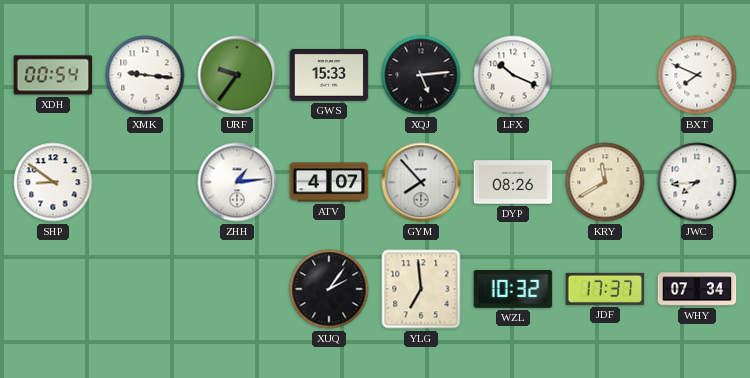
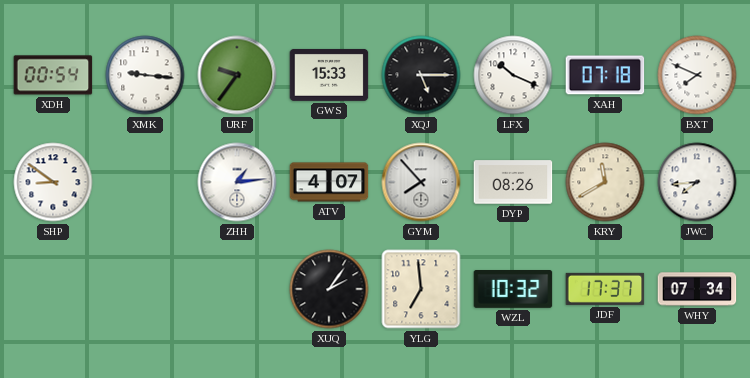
XQJ: 5:14 -> 5:15
XAH: none -> 07:18
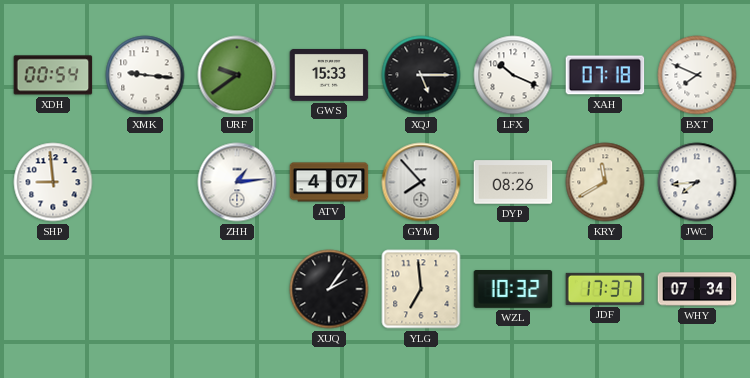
URF: 9:36 -> 9:39
SHP: 8:51 -> 8:59
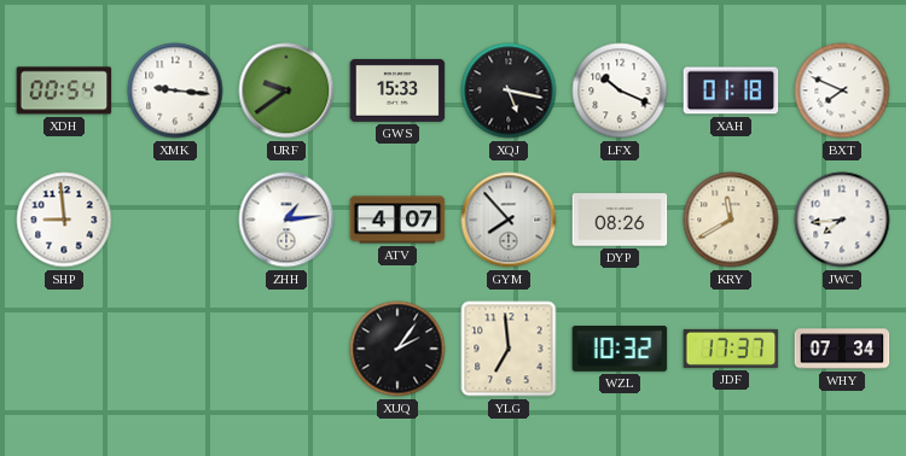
XQJ: 5:15 -> 5:17
XAH: 07:18 -> 01:18
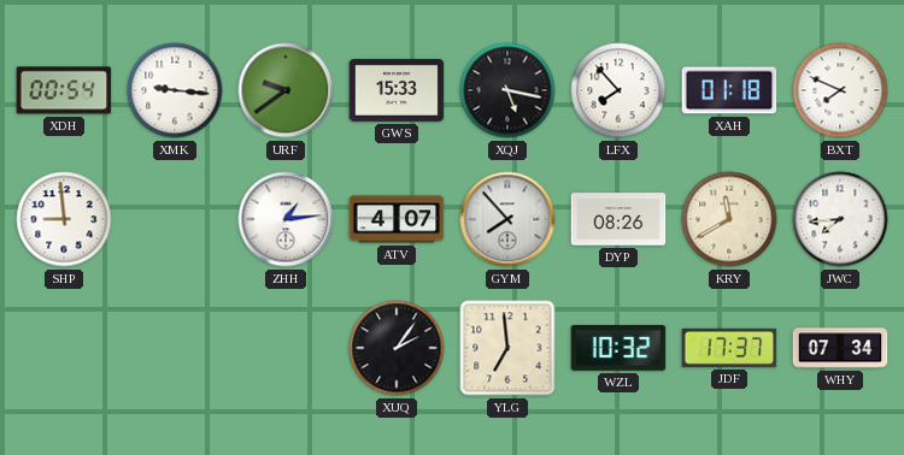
LFX: 10:19 -> 7:53
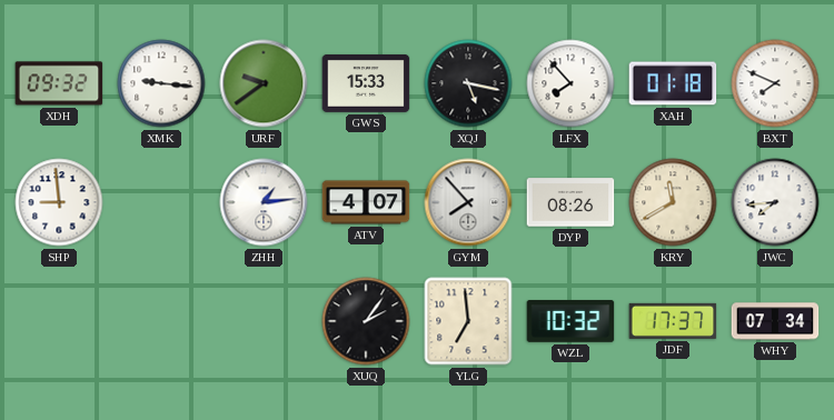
XDH: 00:54 -> 09:32
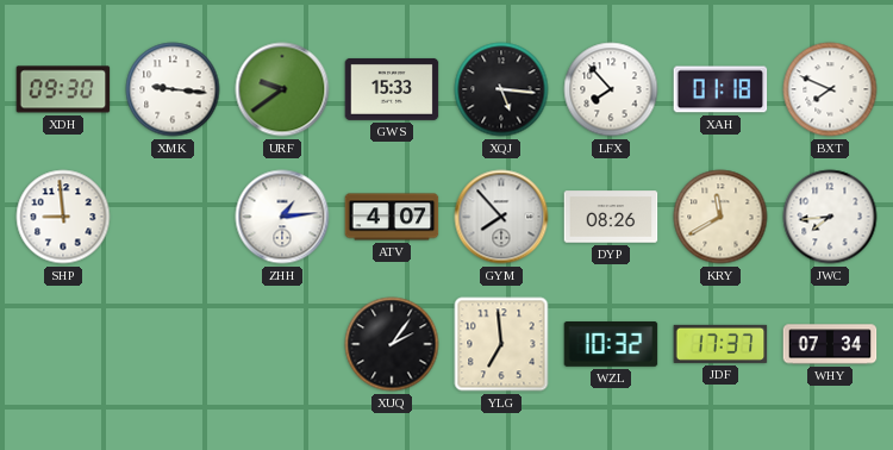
XDH: 09:32 -> 09:30
XQJ: 5:17 -> 5:16
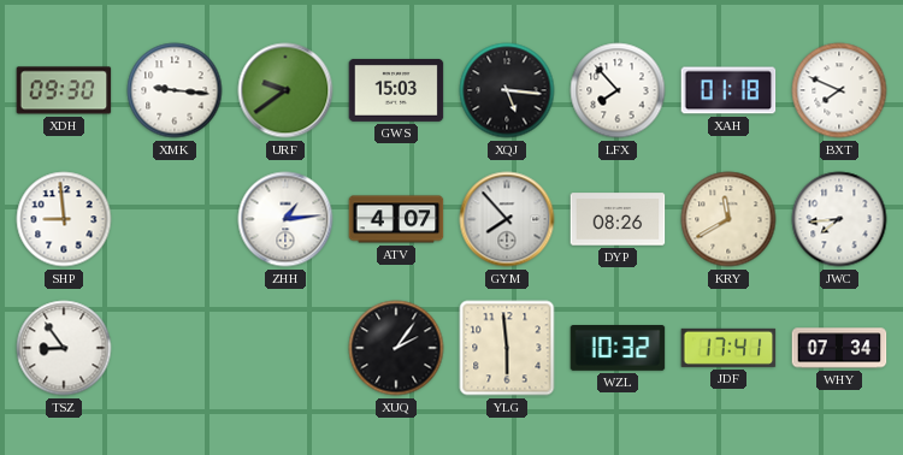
GWS: 15:33 -> 15:03
TSZ: none -> 8:54
YLG: 6:59 -> 5:59
JDF: 17:37 -> 17:41
